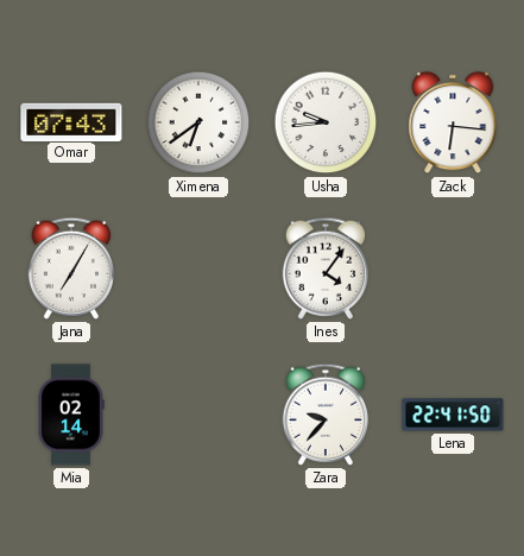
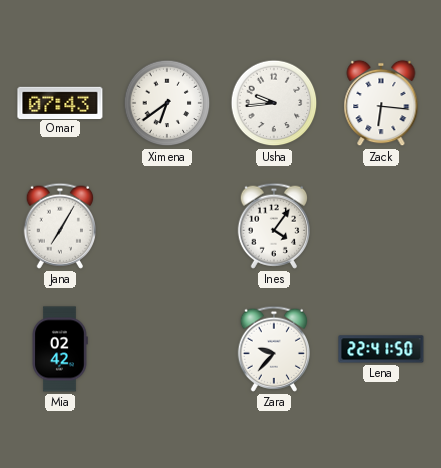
Mia: 02:14 -> 02:42
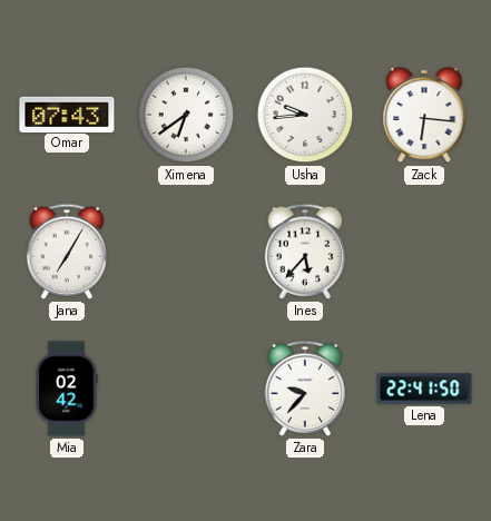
Ines: 4:06 -> 5:37
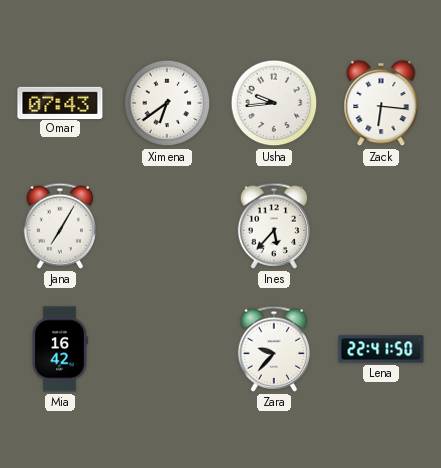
Mia: 02:42 -> 16:42
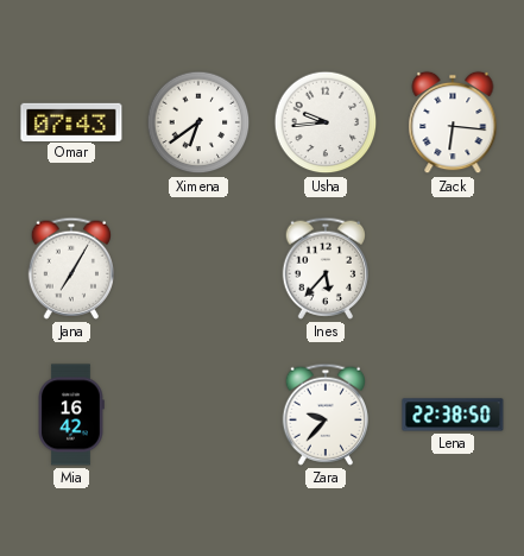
Lena: 22:41 -> 22:38
